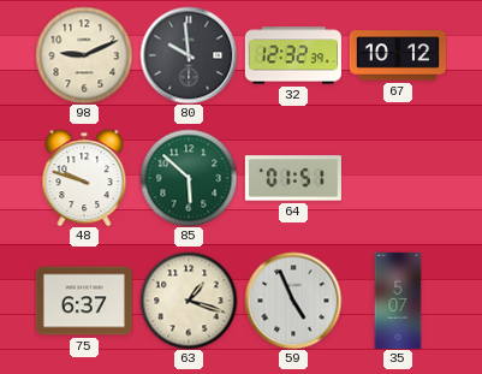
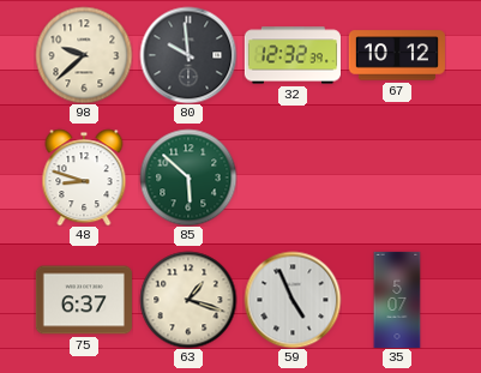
98: 9:11 -> 9:38
48: 9:48 -> 8:48
64: 01:51 -> none
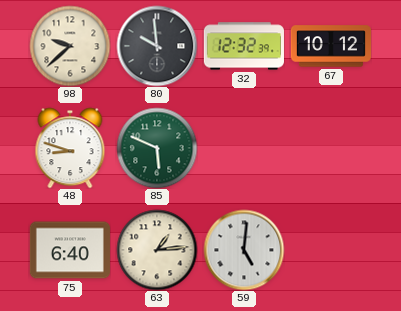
85: 5:52 -> 5:49
75: 6:37 -> 6:40
63: 1:18 -> 1:14
59: 4:56 -> 5:01
35: 5:07 -> none
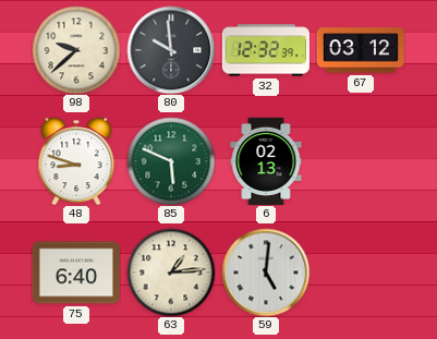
67: 10:12 -> 03:12
6: none -> 02:13
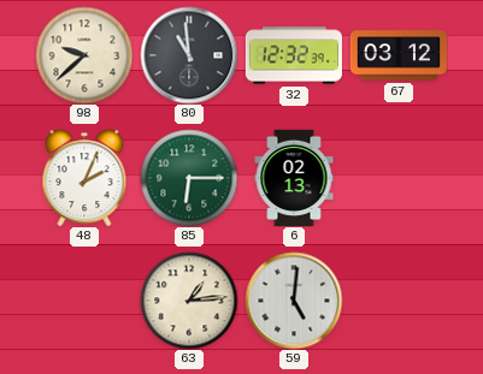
80: 9:59 -> 10:59
48: 8:48 -> 2:04
85: 5:49 -> 6:15
75: 6:40 -> none
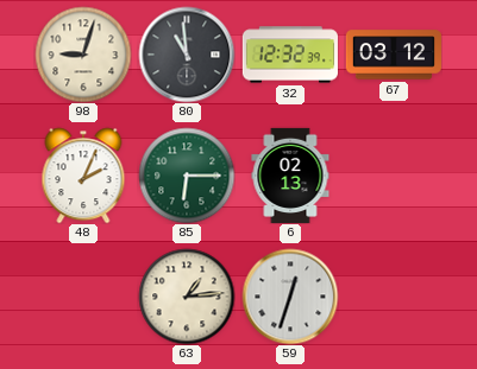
98: 9:38 -> 9:03
59: 5:01 -> 12:33
